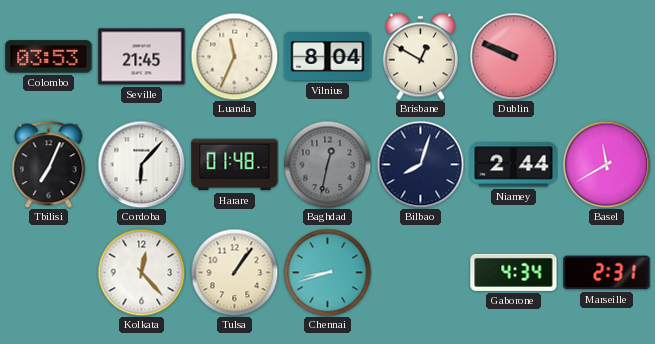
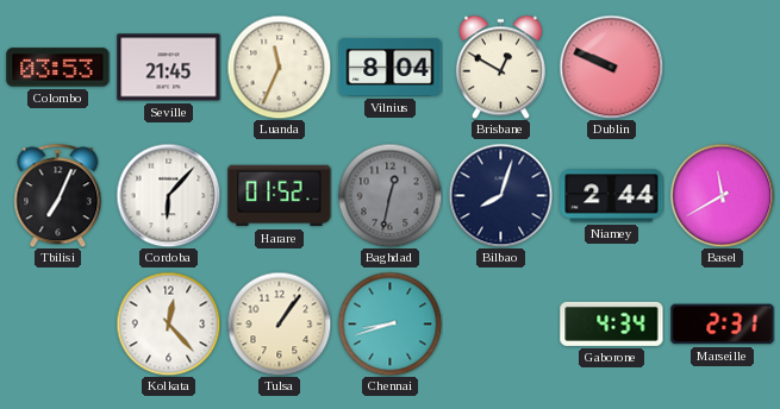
Harare: 01:48 -> 01:52
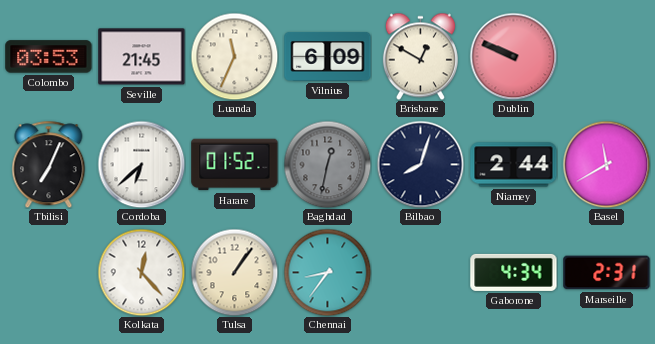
Vilnius: 8:04 -> 6:09
Cordoba: 6:07 -> 6:38
Chennai: 8:42 -> 8:36
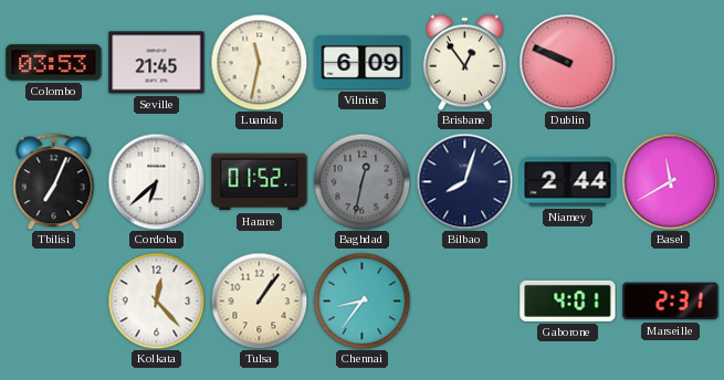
Luanda: 11:34 -> 11:32
Brisbane: 12:50 -> 12:54
Gaborone: 4:34 -> 4:01
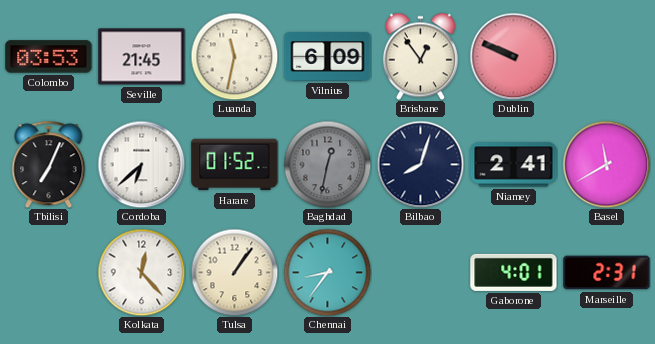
Niamey: 2:44 -> 2:41
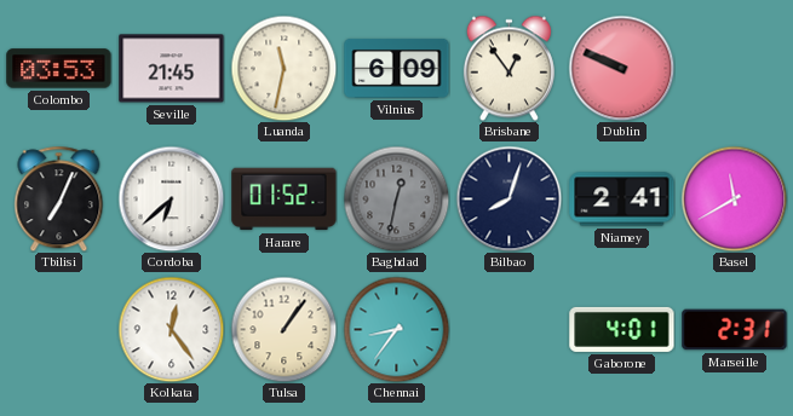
Kolkata: 12:23 -> 12:24
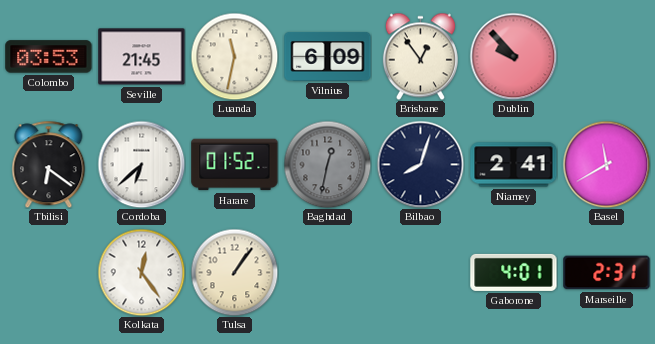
Dublin: 9:49 -> 9:53
Tbilisi: 7:04 -> 6:21
Chennai: 8:36 -> none
